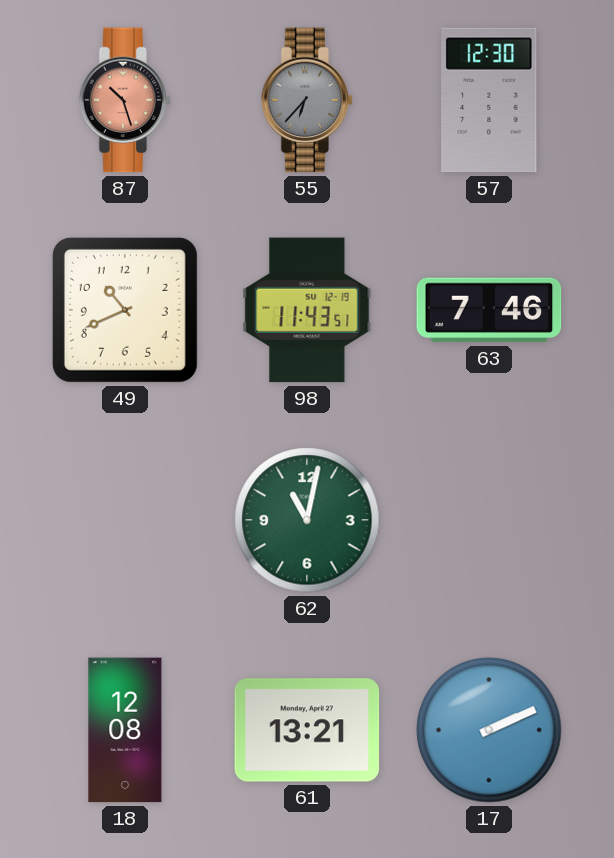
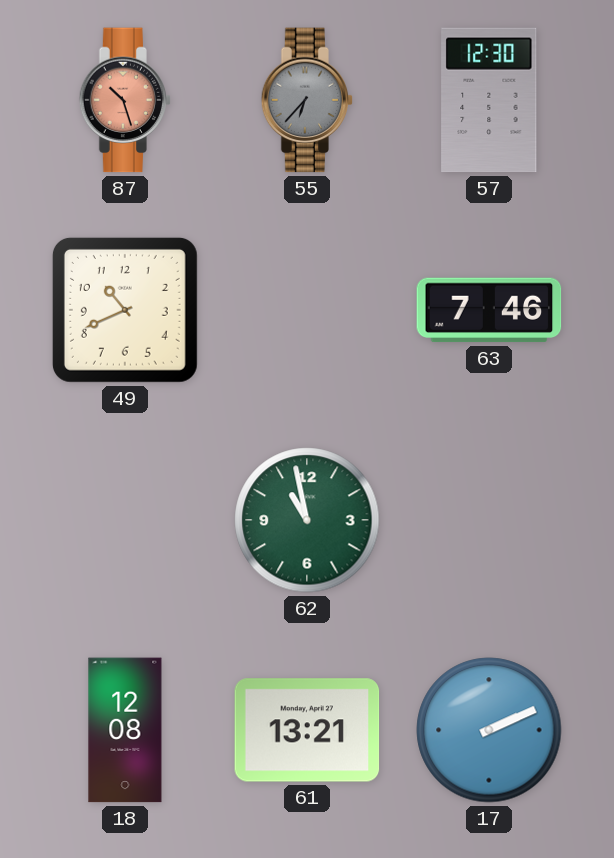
98: 11:43 -> none
62: 11:02 -> 10:58
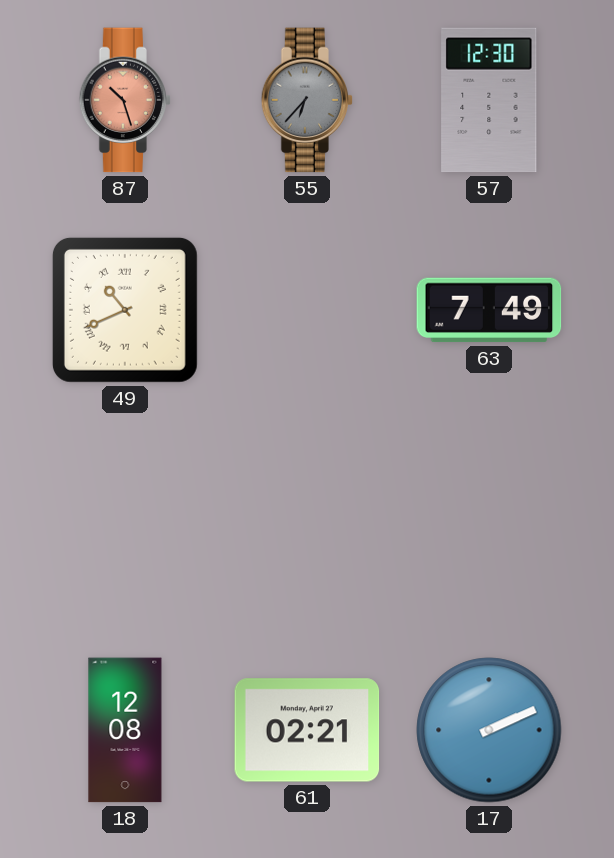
49 numerals: Arabic -> Roman
63: 7:46 -> 7:49
62: 10:58 -> none
61: 13:21 -> 02:21
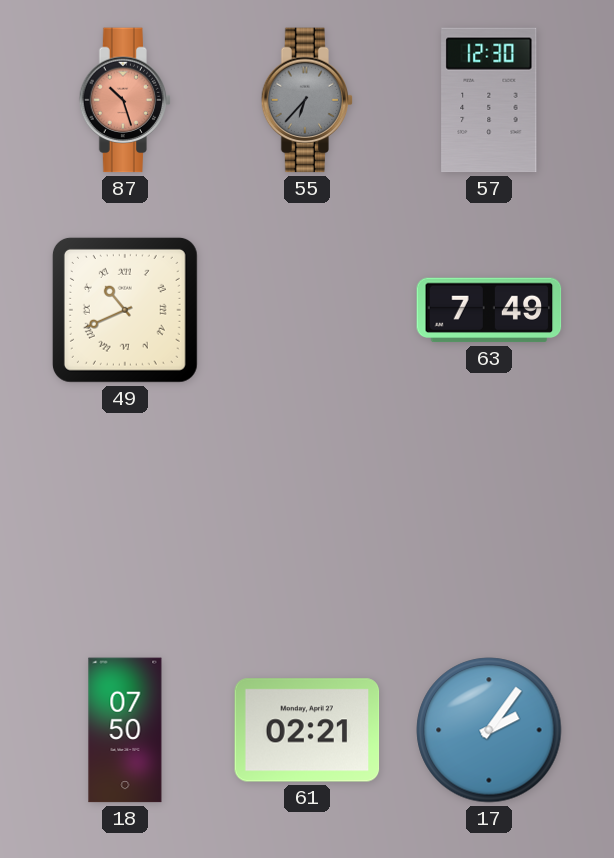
18: 12:08 -> 07:50
17: 2:11 -> 2:06
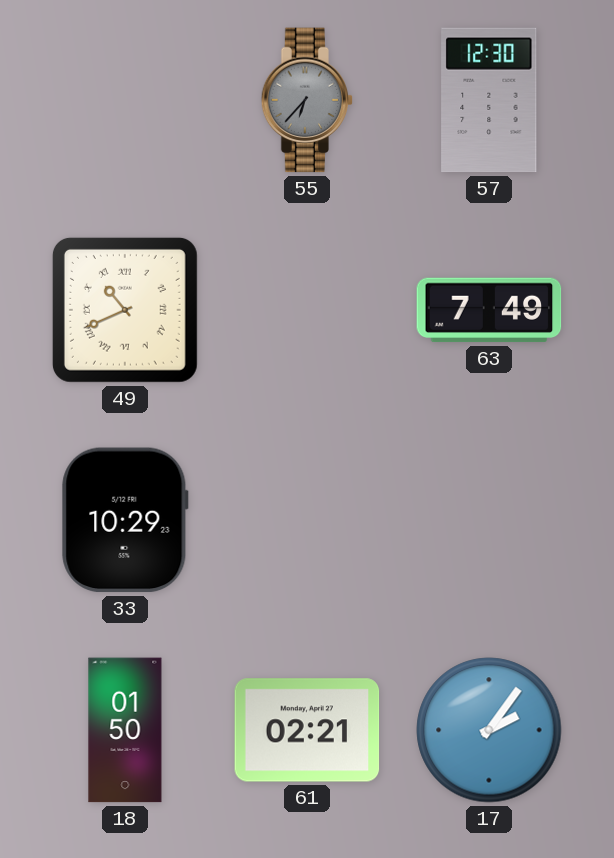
87: 10:27 -> none
33: none -> 10:29
18: 07:50 -> 01:50
